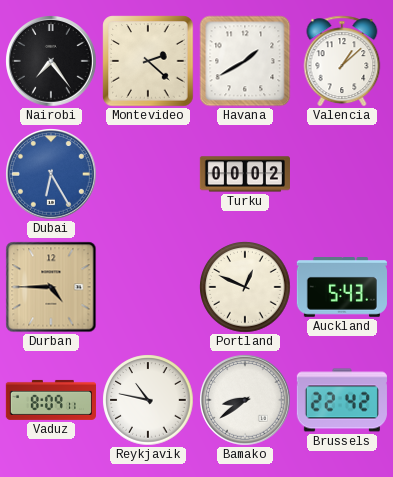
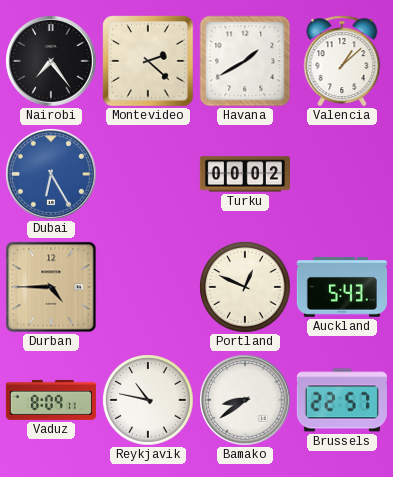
Brussels: 22:42 -> 22:57
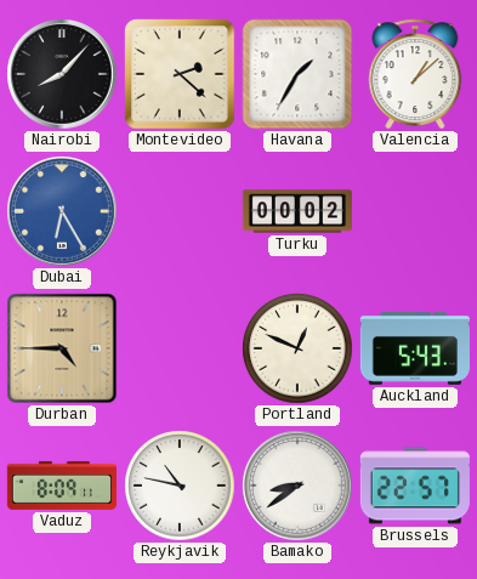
Nairobi: 7:24 -> 8:07
Havana: 1:40 -> 1:35
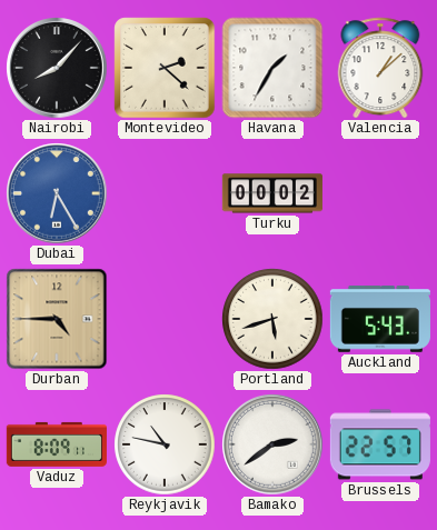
Portland: 12:49 -> 5:42
Bamako: 8:39 -> 2:39
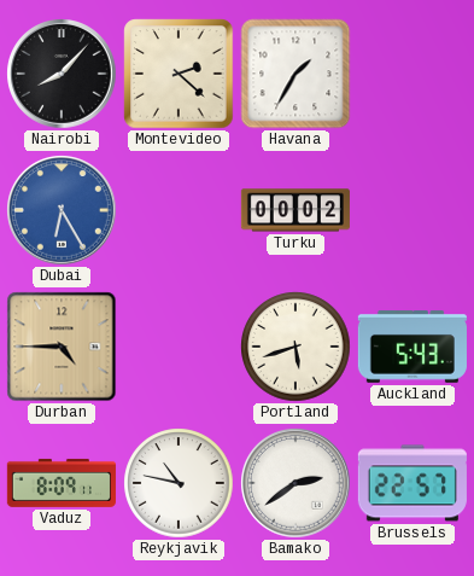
Valencia: 1:08 -> none
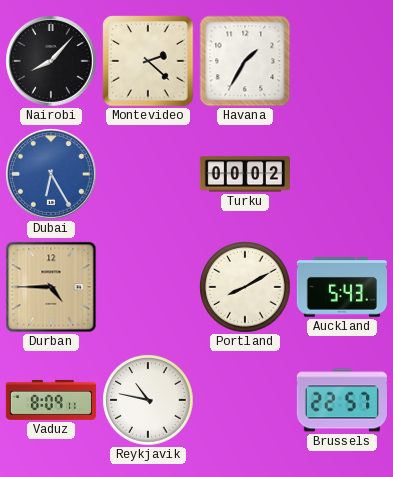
Portland: 5:42 -> 8:10
Bamako: 2:39 -> none
